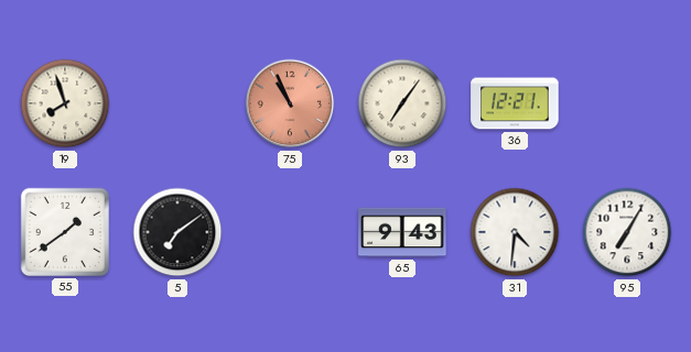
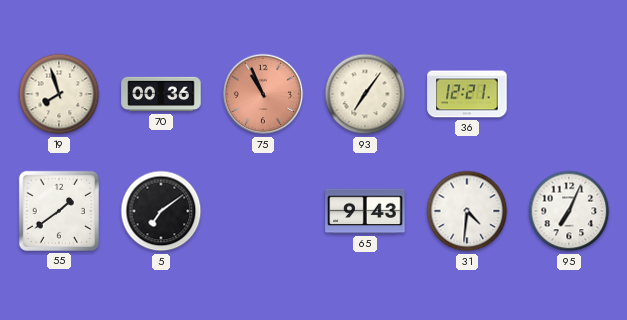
70: none -> 00:36
95: 7:05 -> 7:04
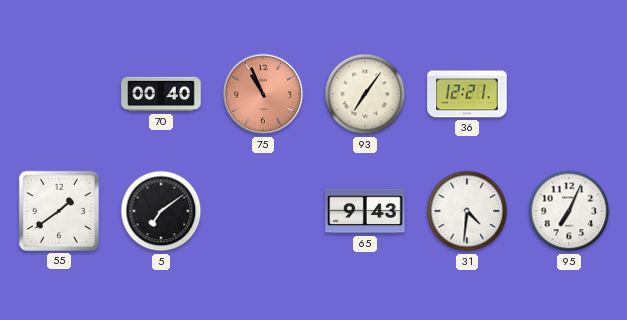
19: 7:57 -> none
70: 00:36 -> 00:40
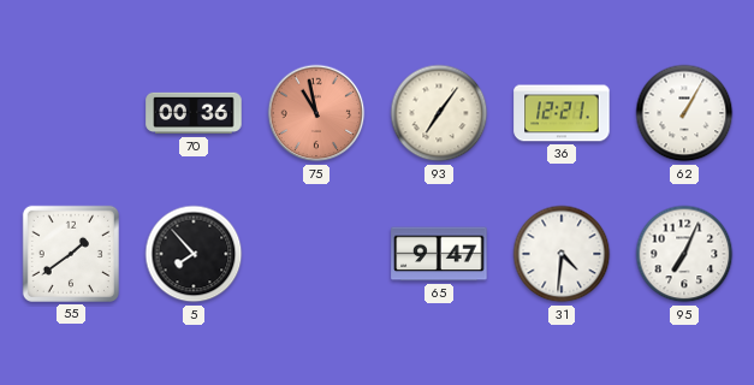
70: 00:40 -> 00:36
75: 10:56 -> 10:58
62: none -> 1:05
5: 7:09 -> 7:53
65: 9:43 -> 9:47
